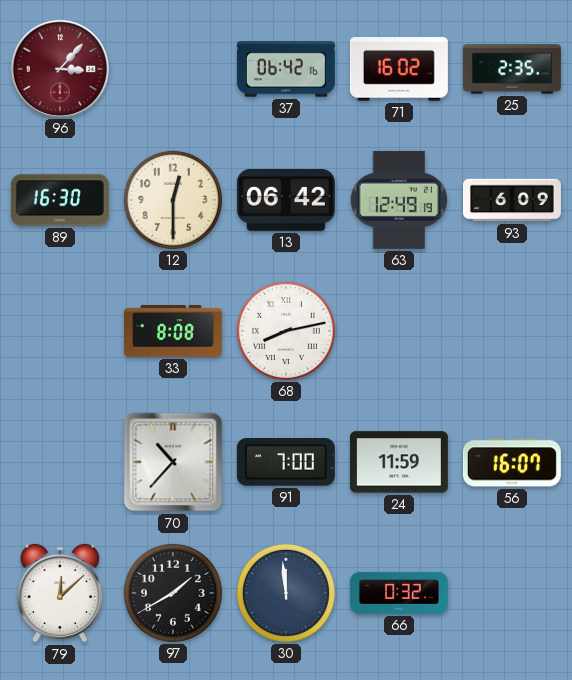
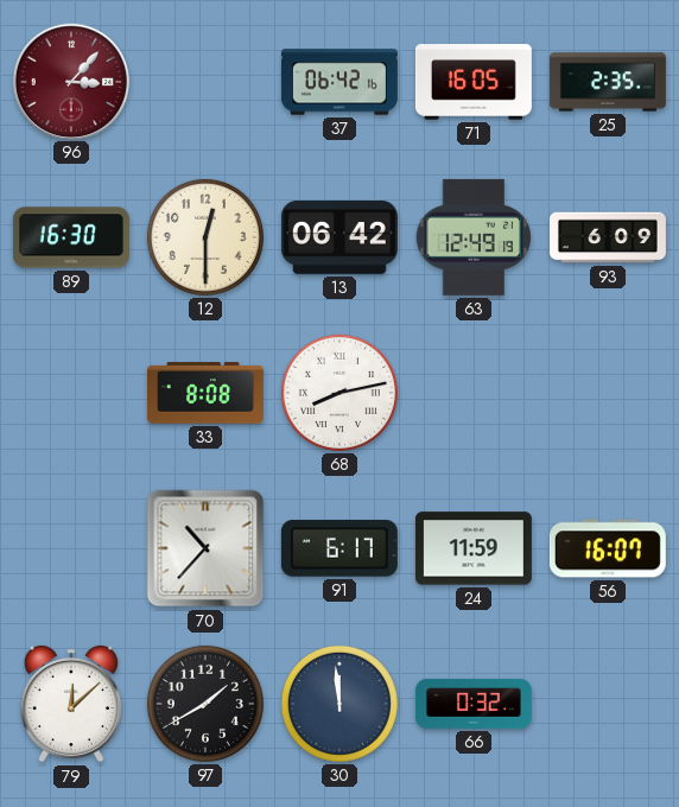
71: 16:02 -> 16:05
91: 7:00 -> 6:17
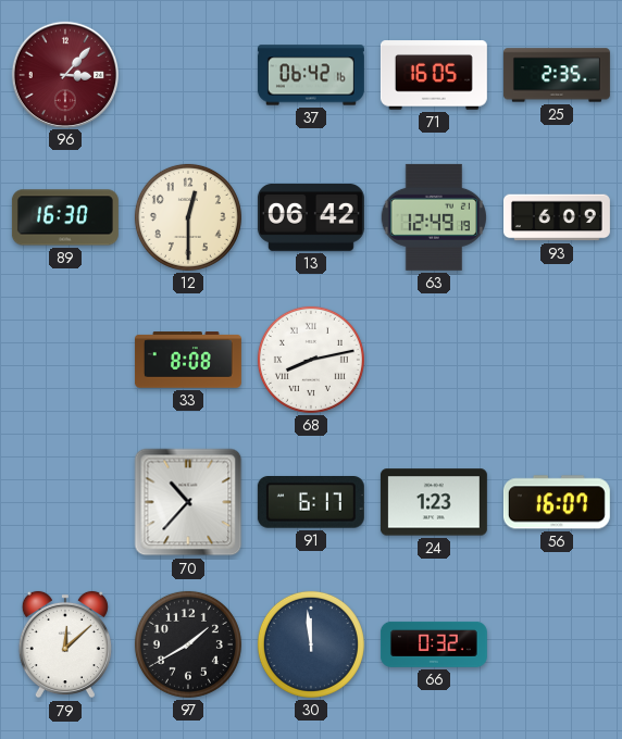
24: 11:59 -> 1:23
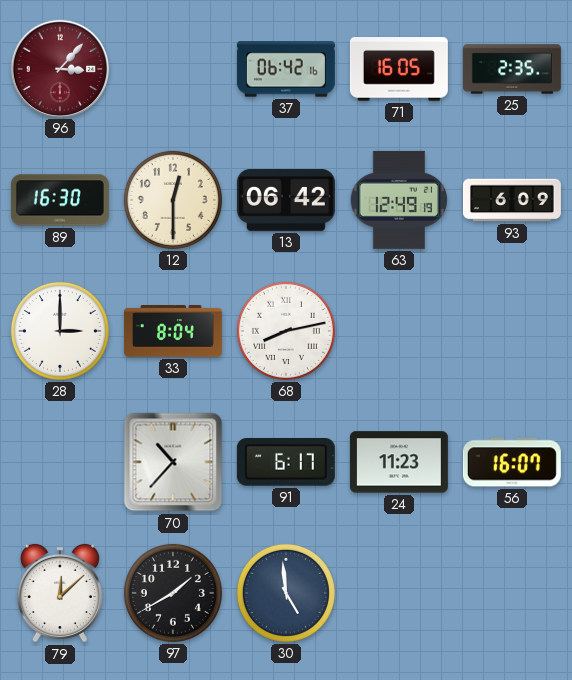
28: none -> 3:00
33: 8:08 -> 8:04
24: 1:23 -> 11:23
30: 11:59 -> 4:59
66: 0:32 -> none
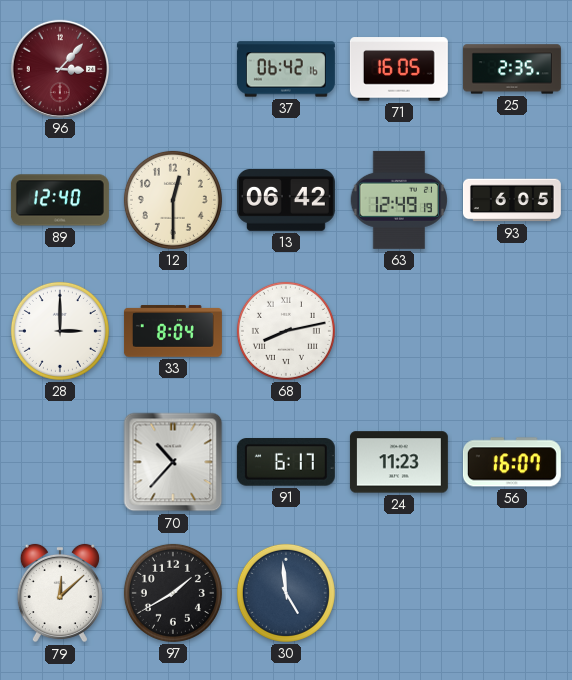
89: 16:30 -> 12:40
93: 6:09 -> 6:05
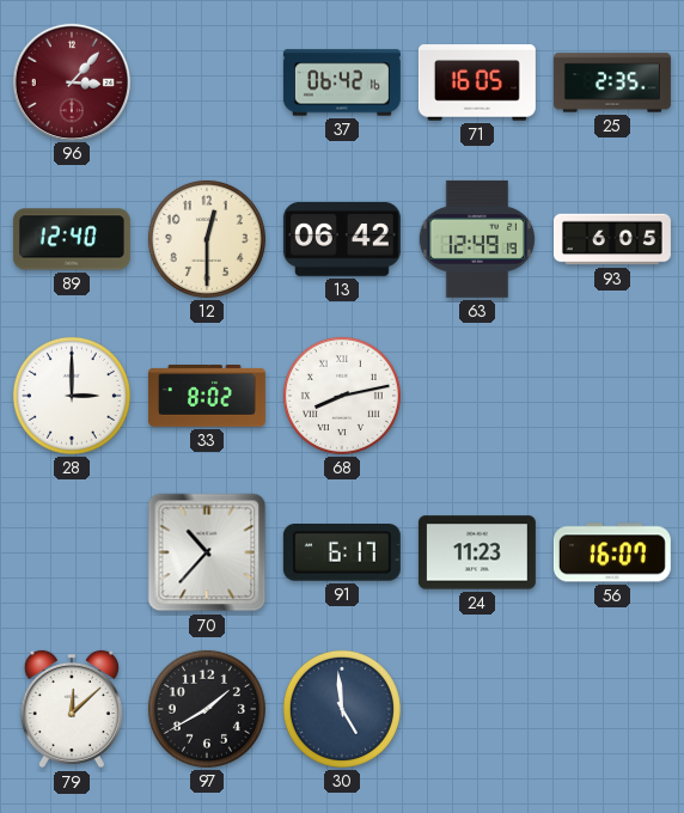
33: 8:04 -> 8:02
